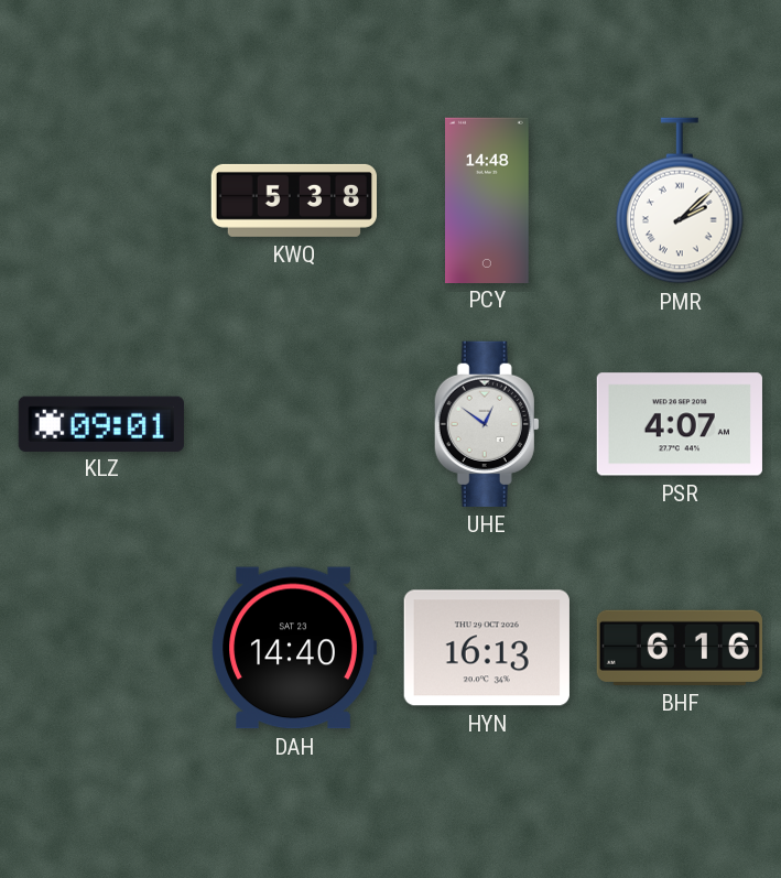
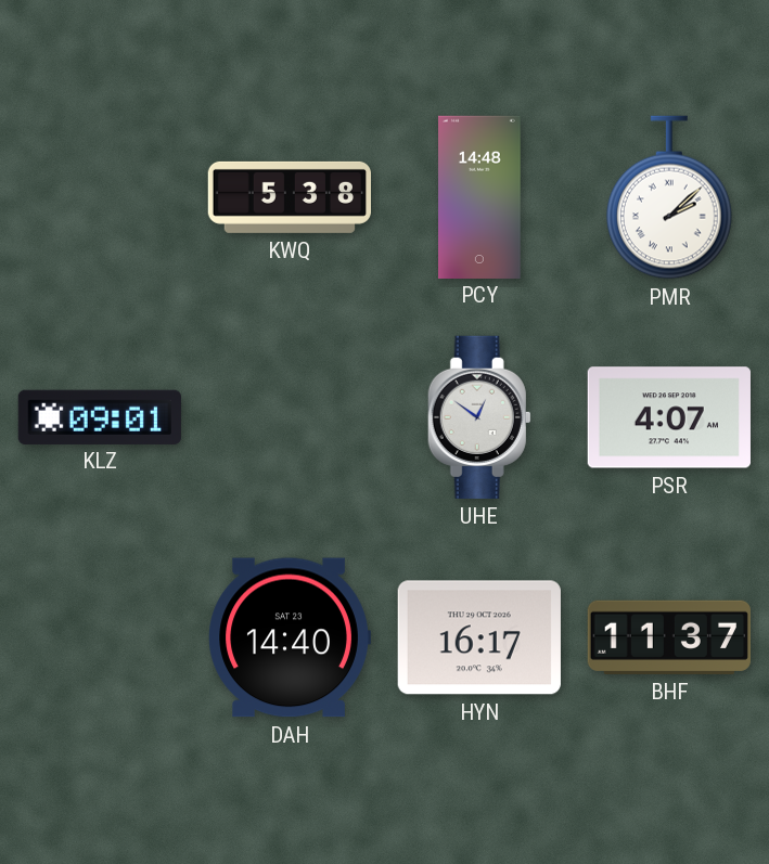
HYN: 16:13 -> 16:17
BHF: 6:16 -> 11:37
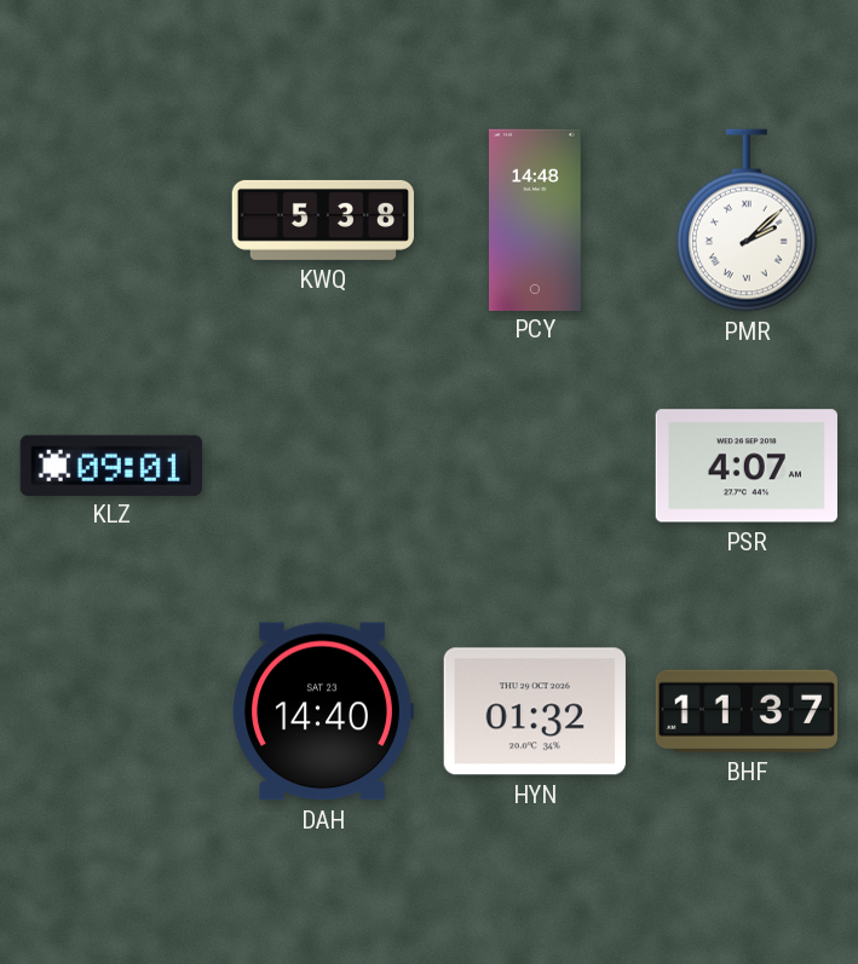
UHE: 12:51 -> none
HYN: 16:17 -> 01:32
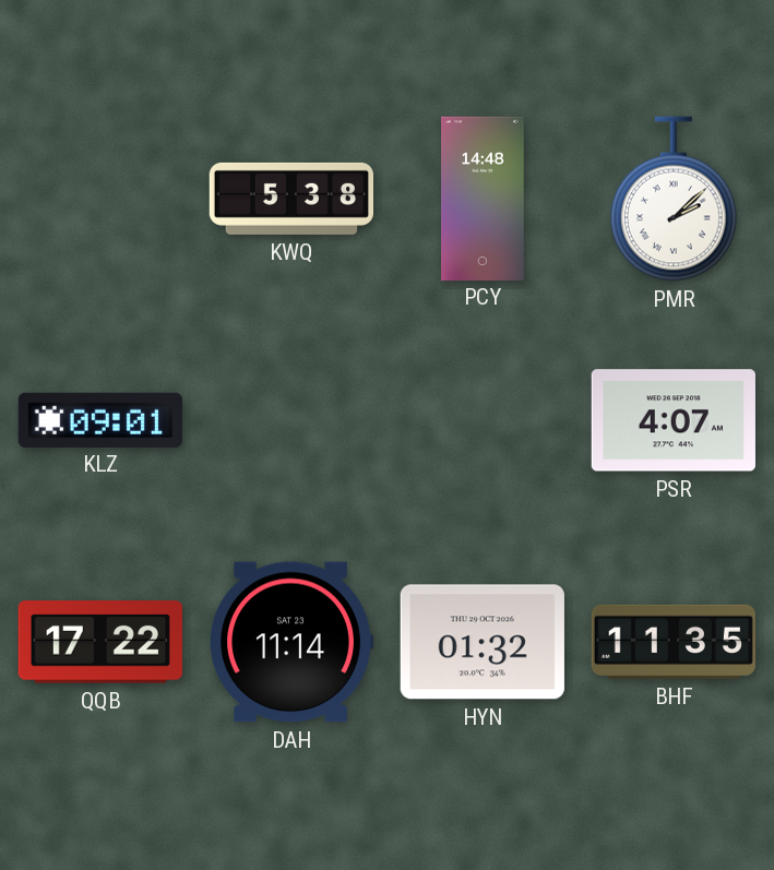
QQB: none -> 17:22
DAH: 14:40 -> 11:14
BHF: 11:37 -> 11:35
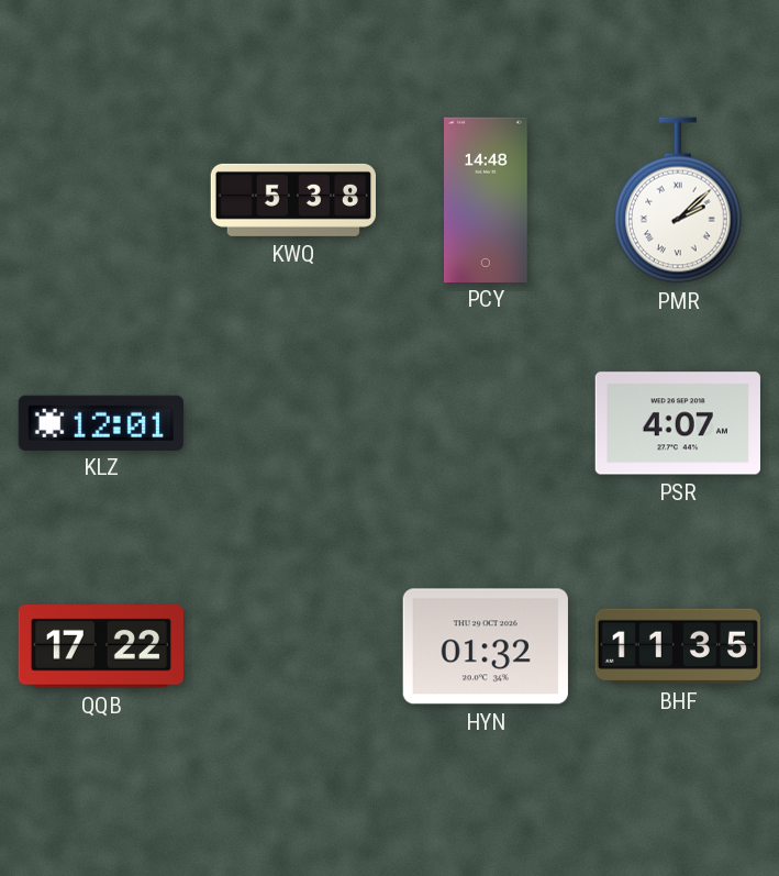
KLZ: 09:01 -> 12:01
DAH: 11:14 -> none
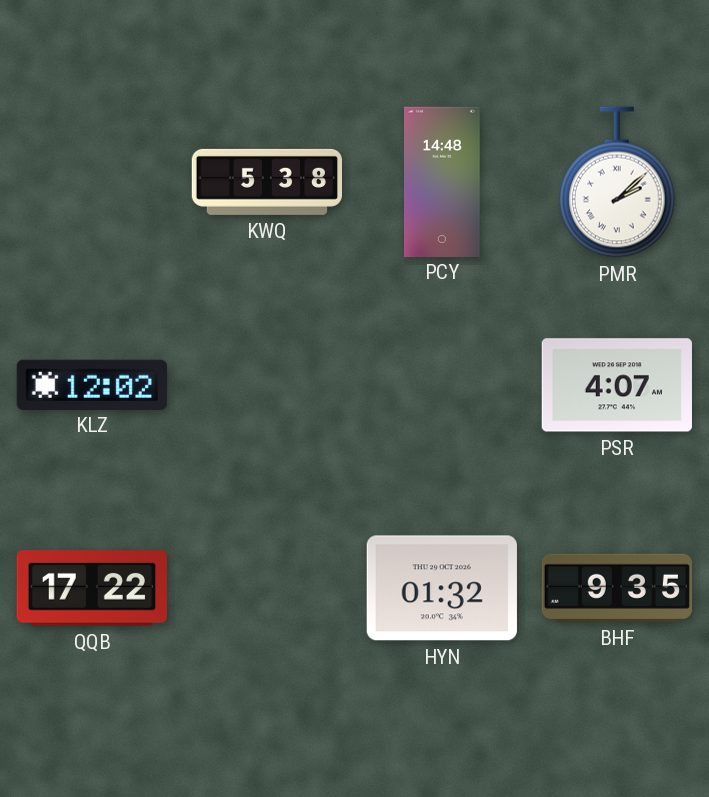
KLZ: 12:01 -> 12:02
BHF: 11:35 -> 9:35
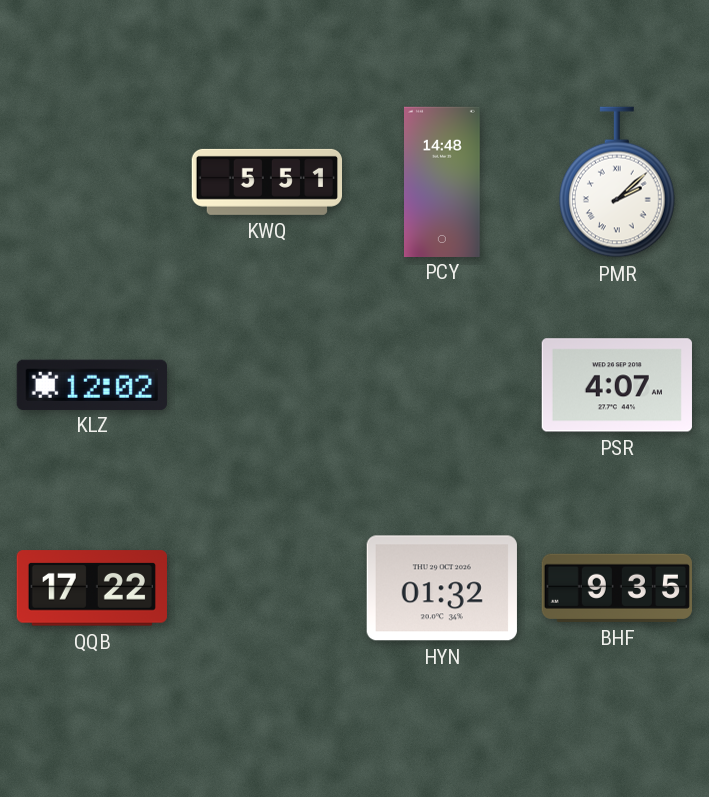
KWQ: 5:38 -> 5:51
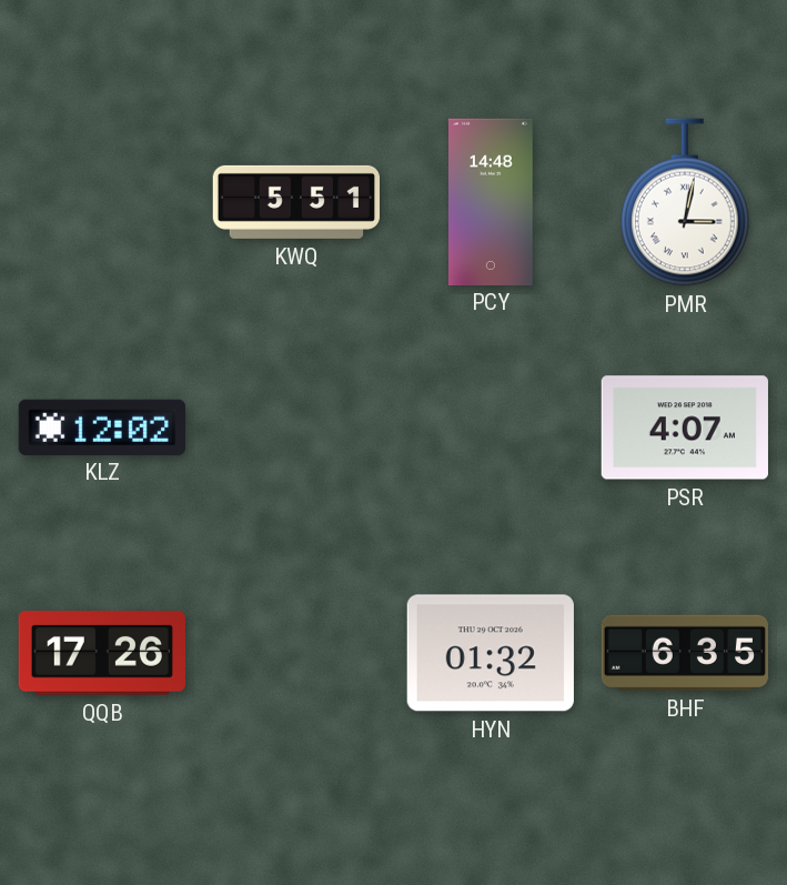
PMR: 2:08 -> 3:02
QQB: 17:22 -> 17:26
BHF: 9:35 -> 6:35
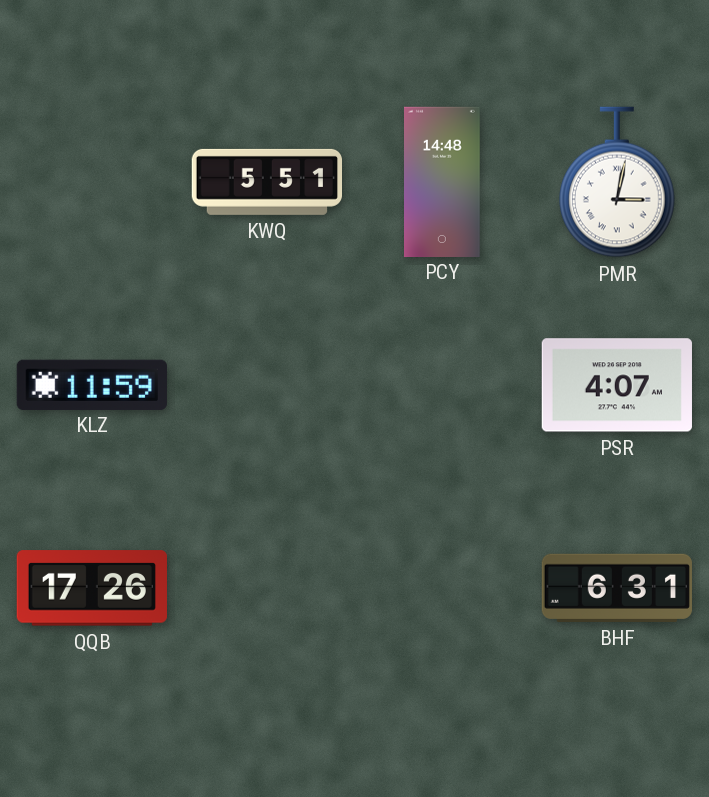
KLZ: 12:02 -> 11:59
HYN: 01:32 -> none
BHF: 6:35 -> 6:31
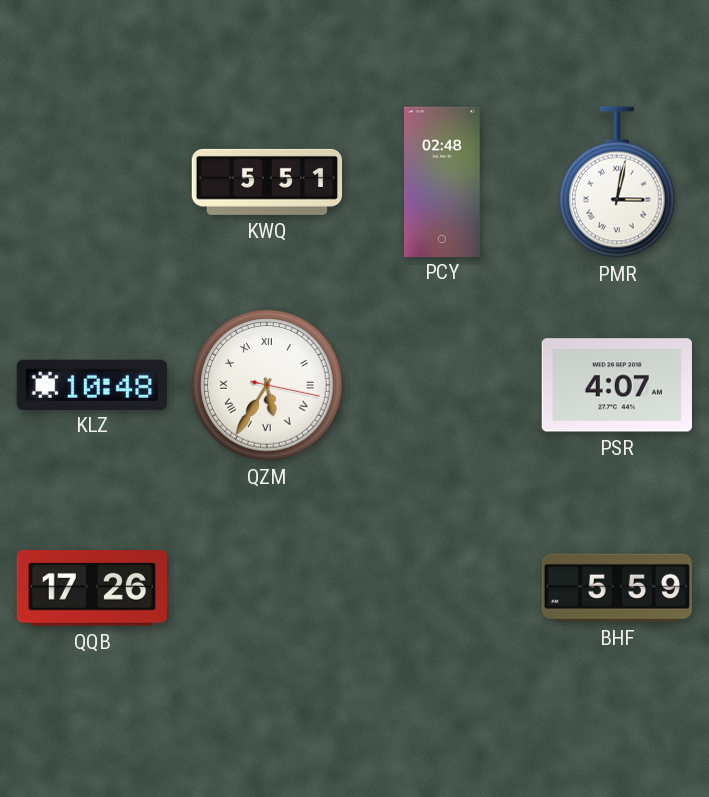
PCY: 14:48 -> 02:48
KLZ: 11:59 -> 10:48
QZM: none -> 5:35
BHF: 6:31 -> 5:59
